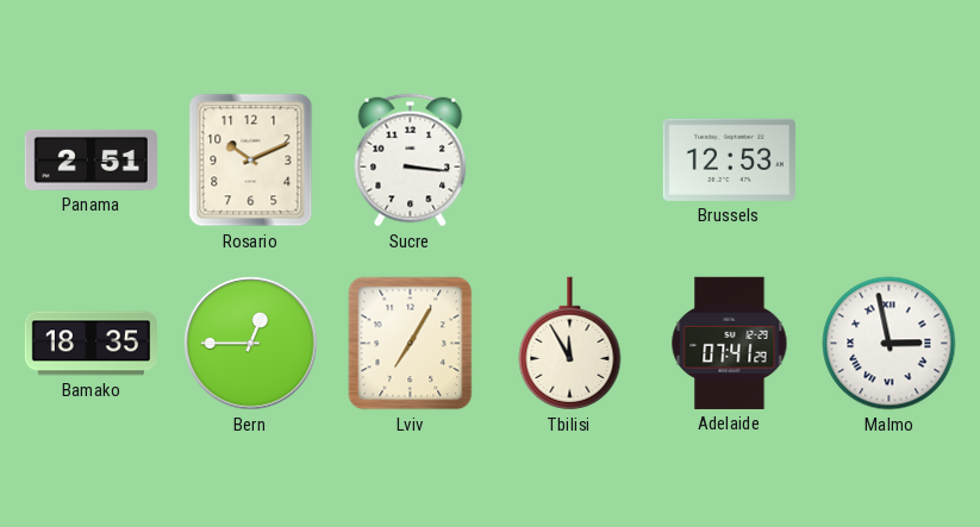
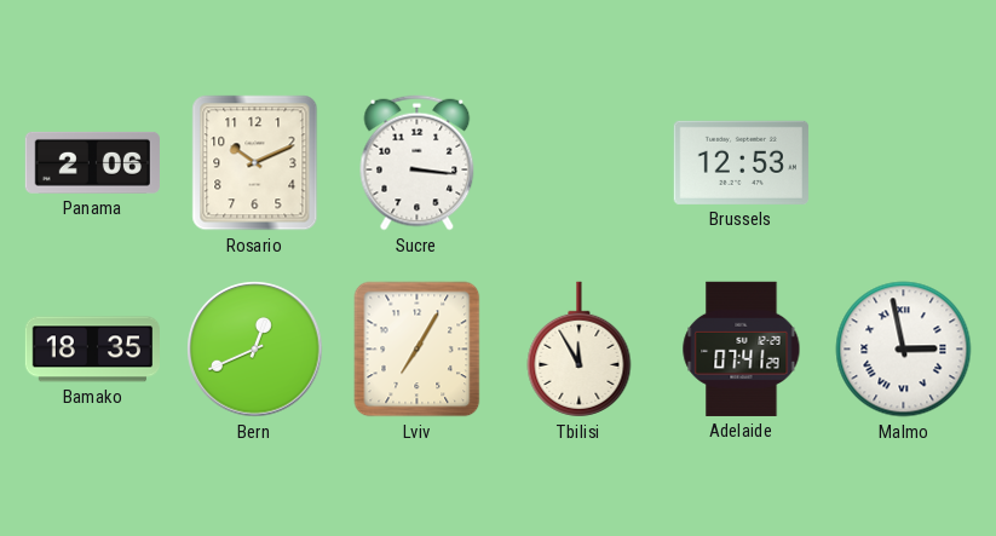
Panama: 2:51 -> 2:06
Bern: 12:45 -> 12:41
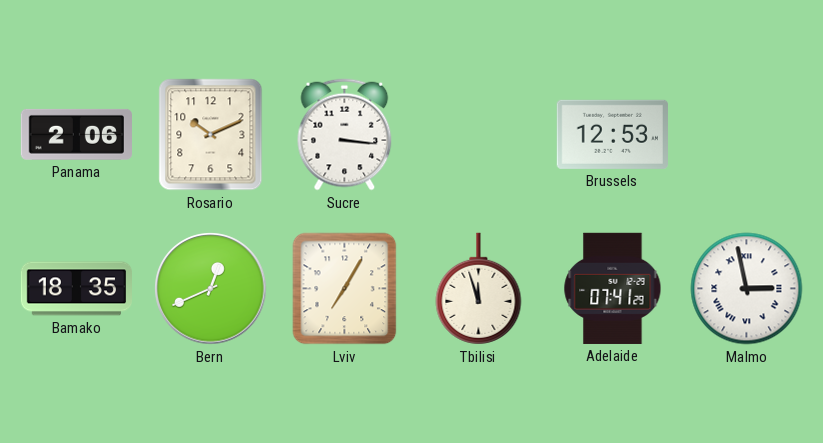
Tbilisi: 11:55 -> 11:57
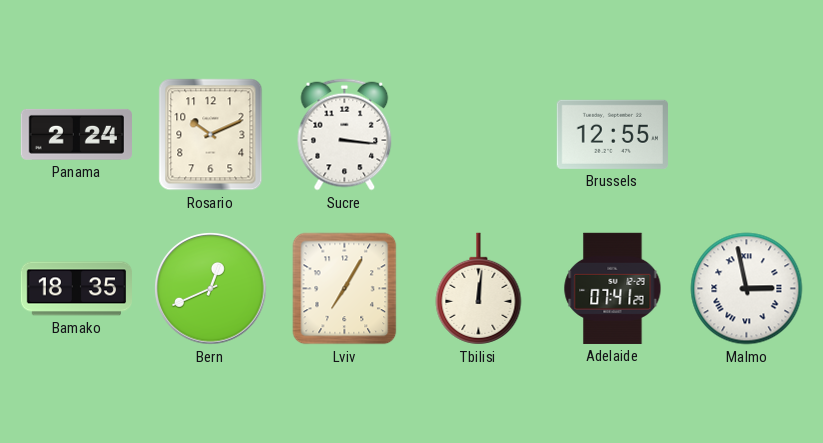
Panama: 2:06 -> 2:24
Brussels: 12:53 -> 12:55
Tbilisi: 11:57 -> 12:01
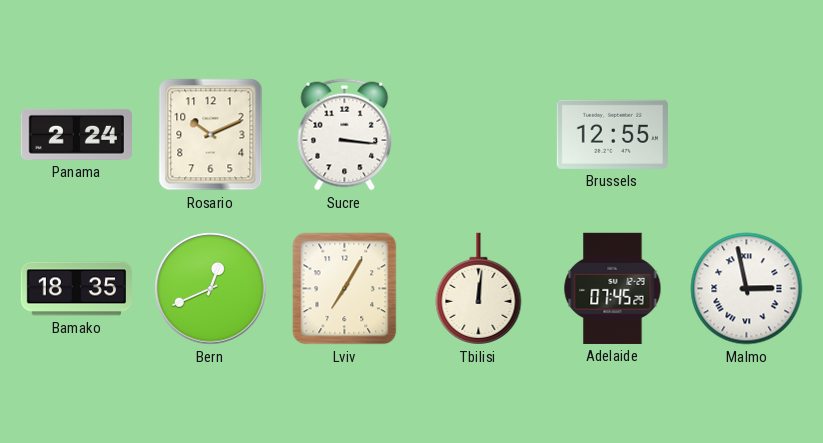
Adelaide: 07:41 -> 07:45
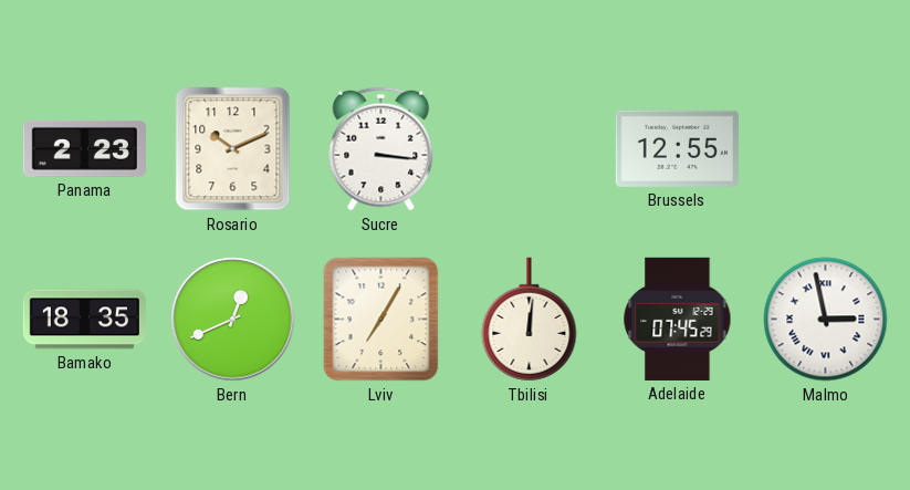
Panama: 2:24 -> 2:23
